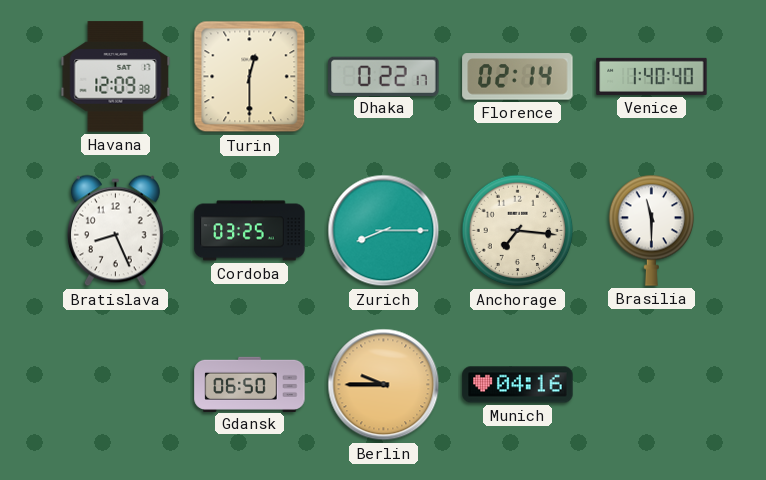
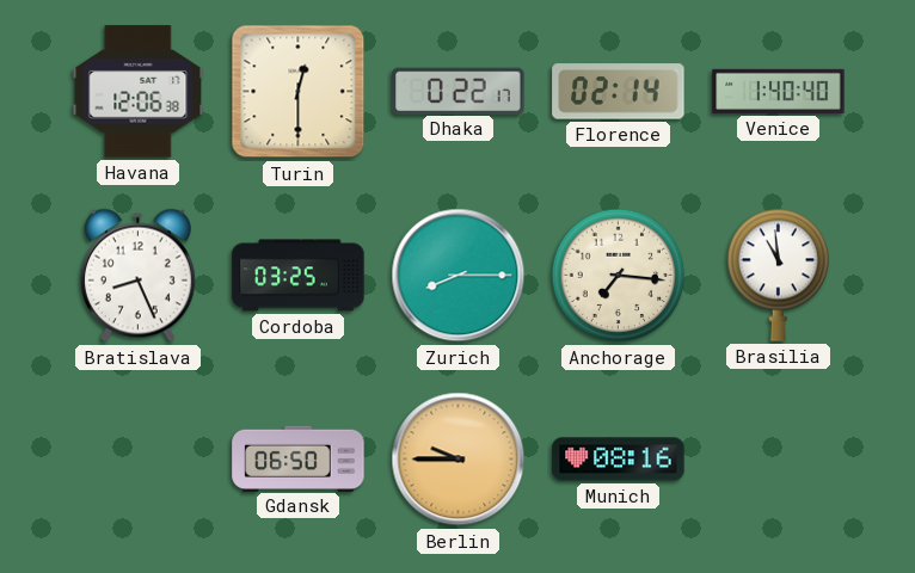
Havana: 12:09 -> 12:06
Brasilia: 11:30 -> 10:59
Munich: 04:16 -> 08:16
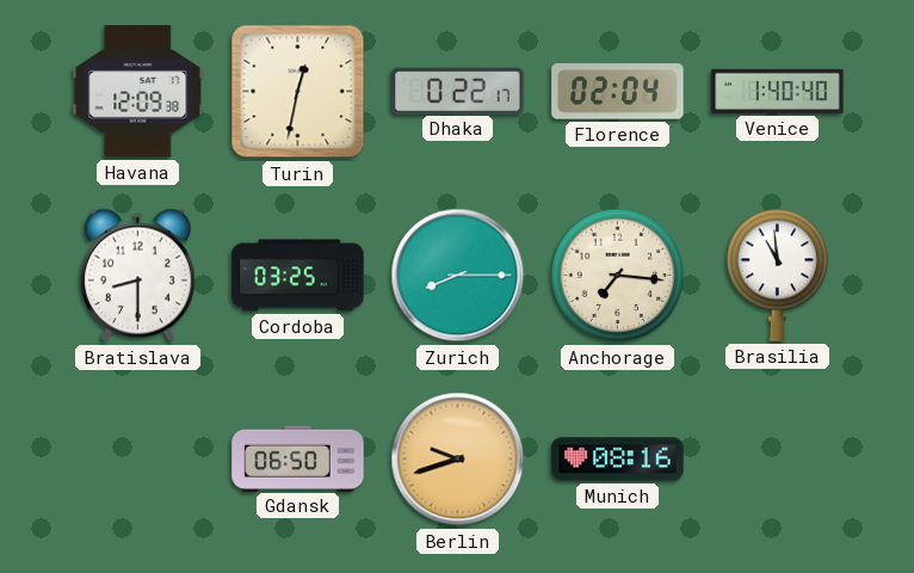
Havana: 12:06 -> 12:09
Turin: 12:30 -> 12:32
Florence: 02:14 -> 02:04
Bratislava: 8:26 -> 8:30
Berlin: 9:45 -> 9:42
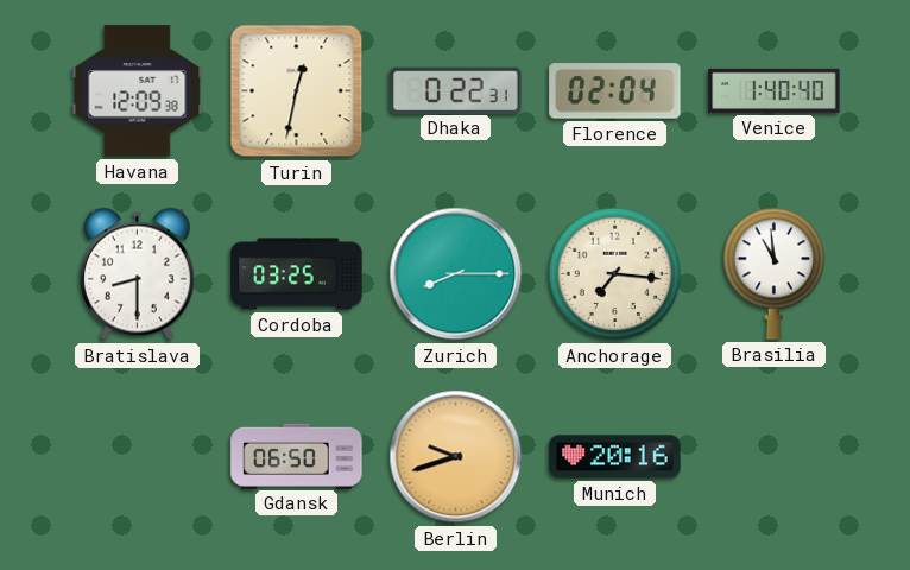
Dhaka: 0:22:17 -> 0:22:31
Munich: 08:16 -> 20:16
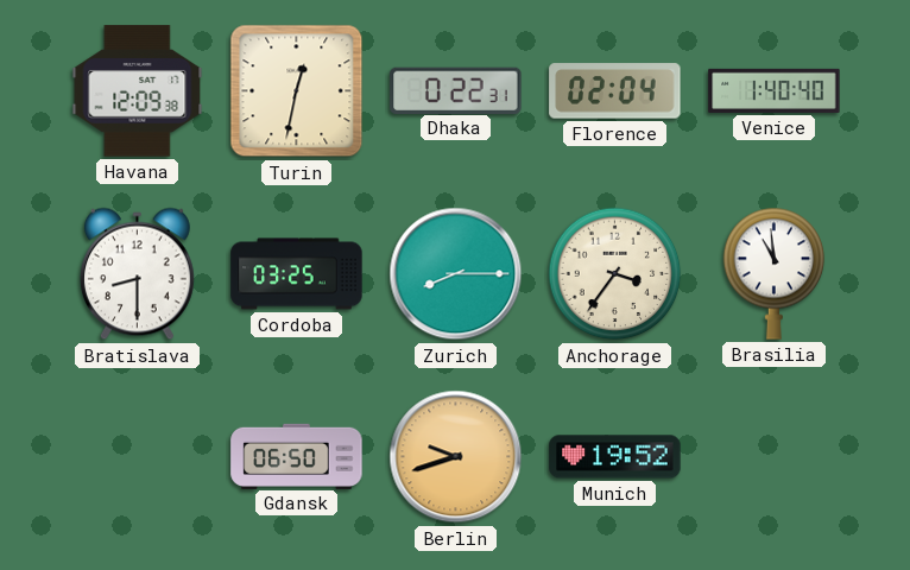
Anchorage: 7:16 -> 3:36
Munich: 20:16 -> 19:52
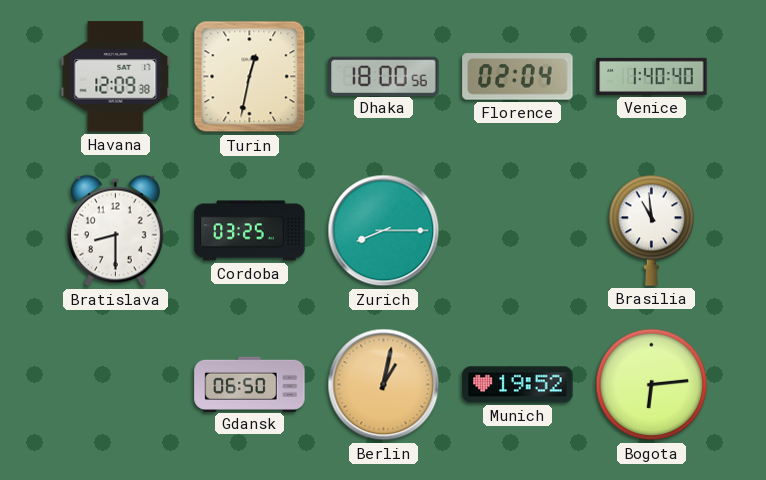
Dhaka: 0:22 -> 18:00
Anchorage: 3:36 -> none
Berlin: 9:42 -> 1:02
Bogota: none -> 6:14
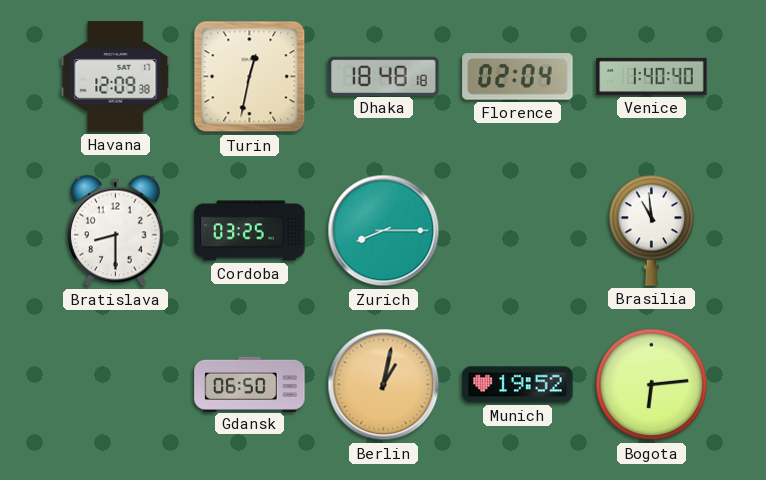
Dhaka: 18:00 -> 18:48
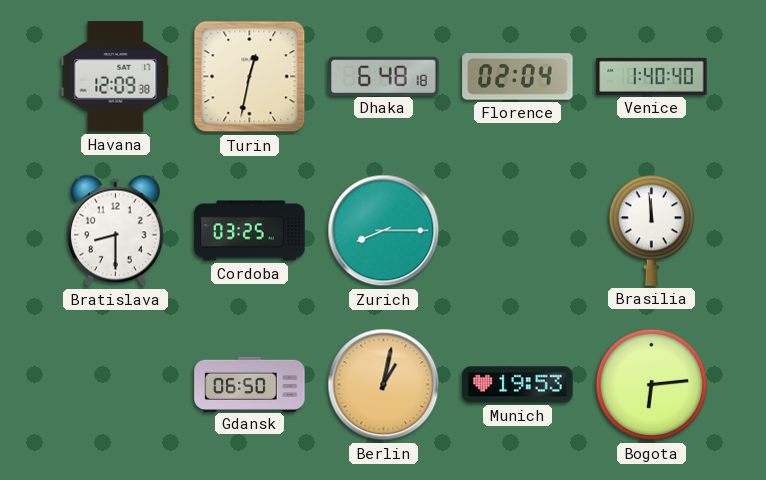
Dhaka: 18:48 -> 6:48
Brasilia: 10:59 -> 11:59
Munich: 19:52 -> 19:53
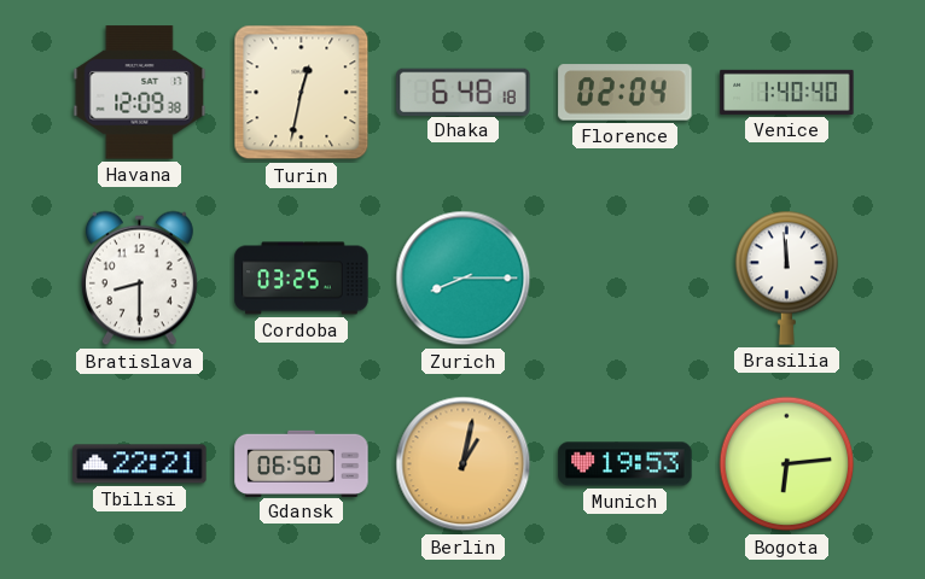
Tbilisi: none -> 22:21
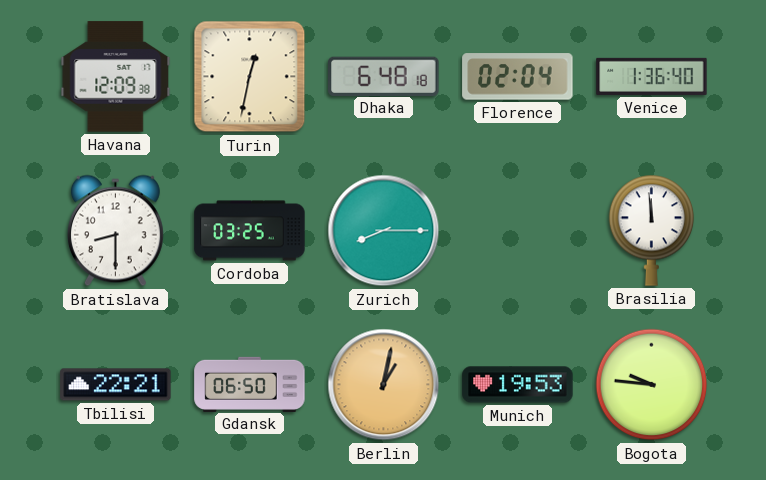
Venice: 1:40 -> 1:36
Bogota: 6:14 -> 9:46
